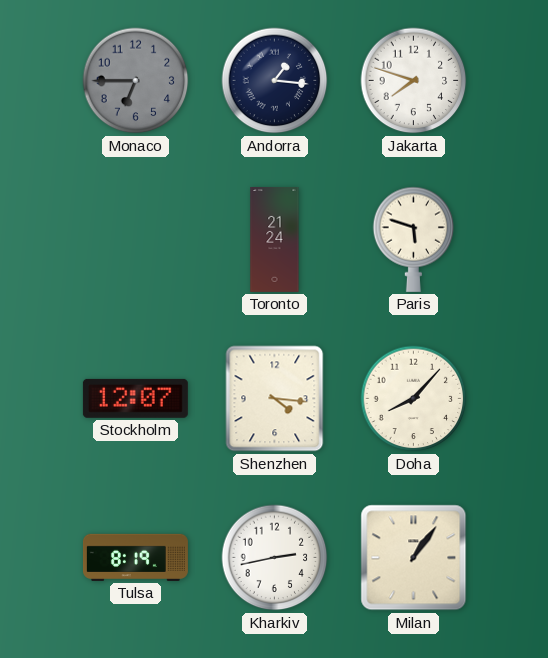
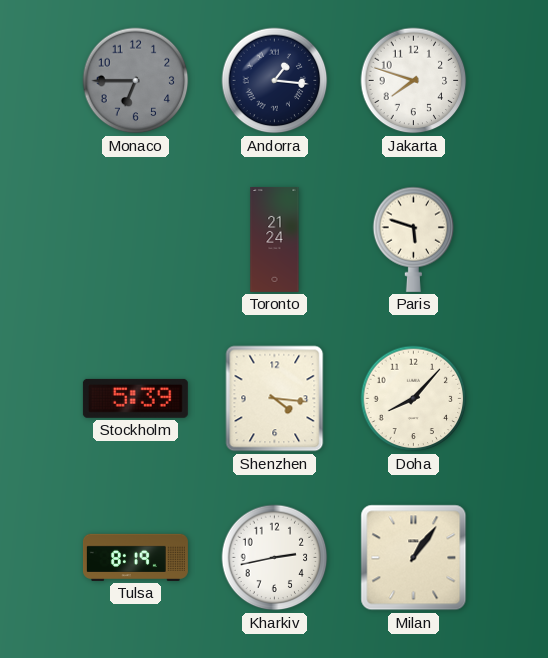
Stockholm: 12:07 -> 5:39
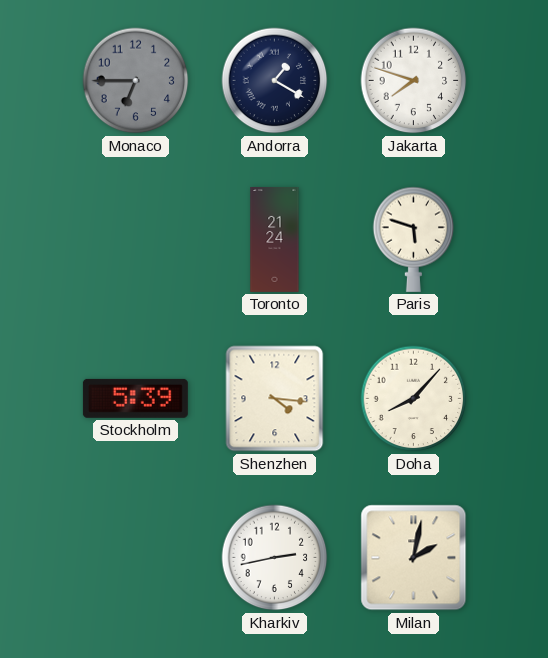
Andorra: 1:16 -> 1:20
Tulsa: 8:19 -> none
Milan: 1:06 -> 2:02
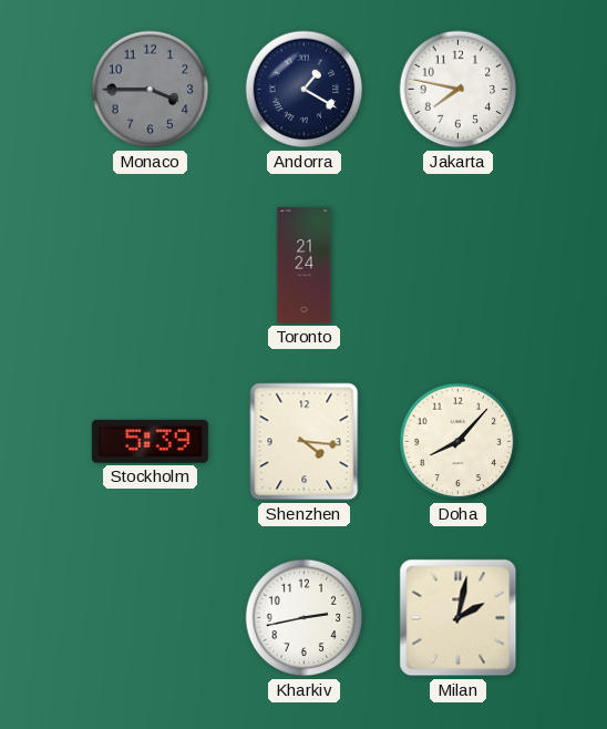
Monaco: 6:45 -> 3:45
Jakarta: 7:48 -> 7:47
Paris: 5:48 -> none
